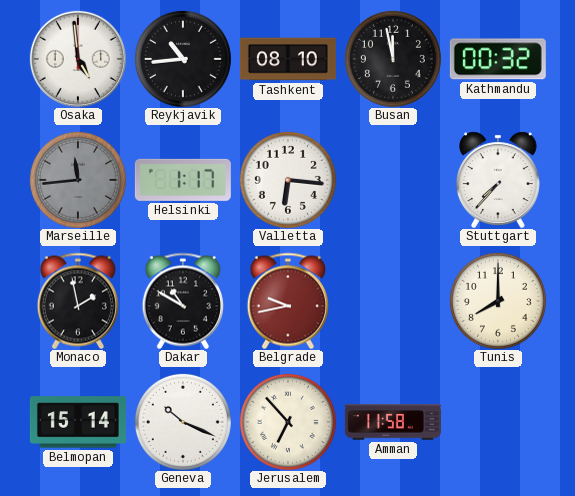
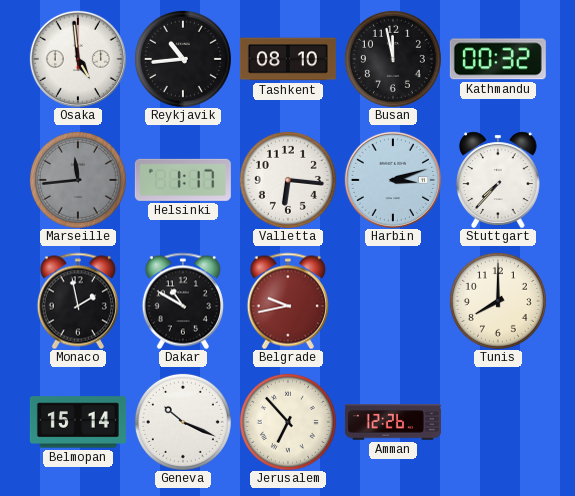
Harbin: none -> 3:12
Amman: 11:58 -> 12:26
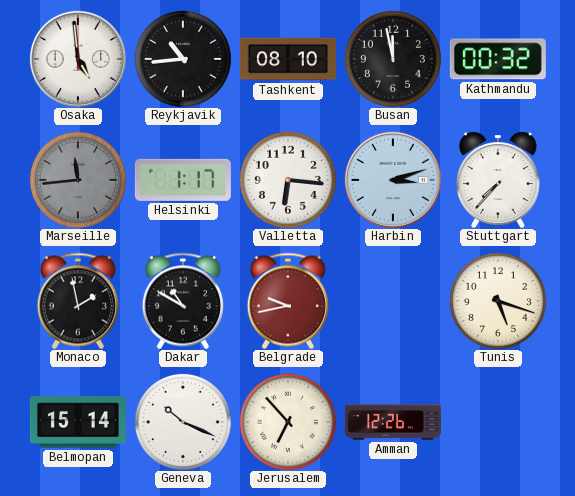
Tunis: 8:00 -> 5:18
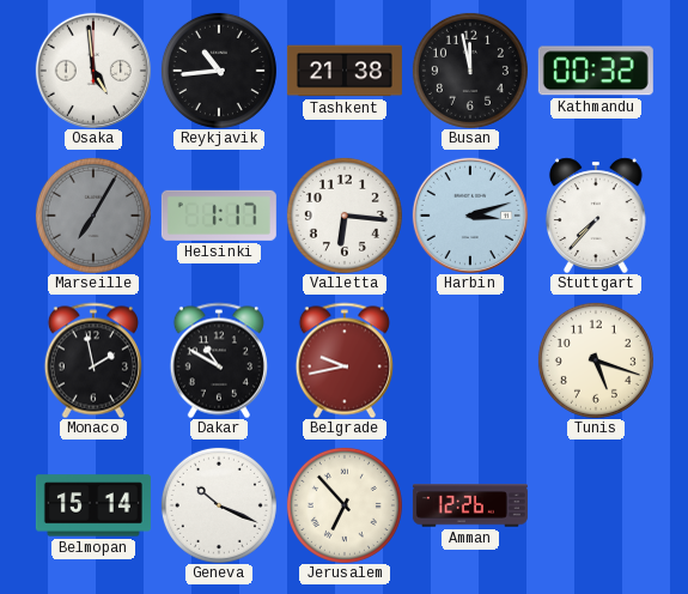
Tashkent: 08:10 -> 21:38
Marseille: 11:44 -> 7:05
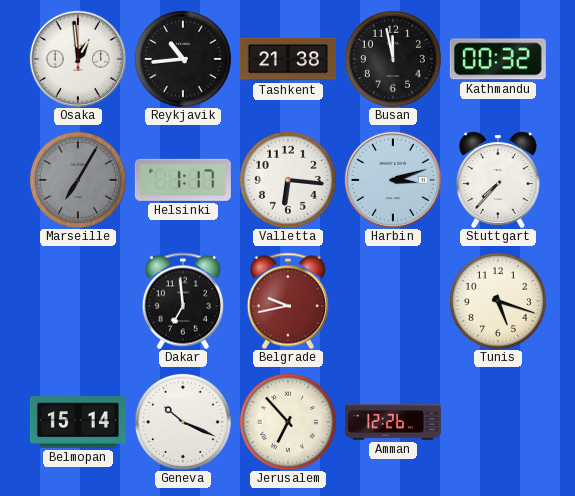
Osaka: 4:59 -> 12:59
Monaco: 1:58 -> none
Dakar: 10:50 -> 6:59
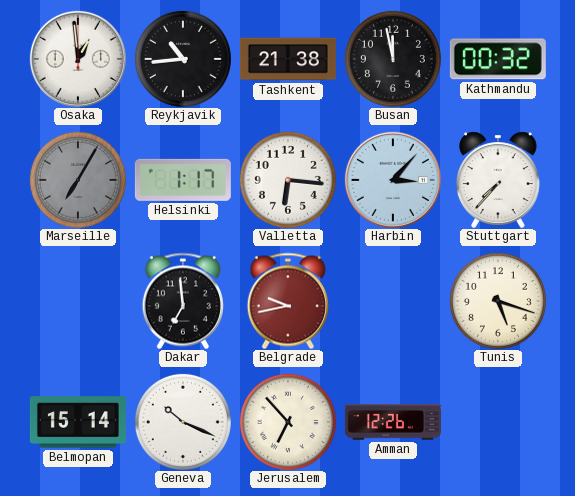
Harbin: 3:12 -> 3:07
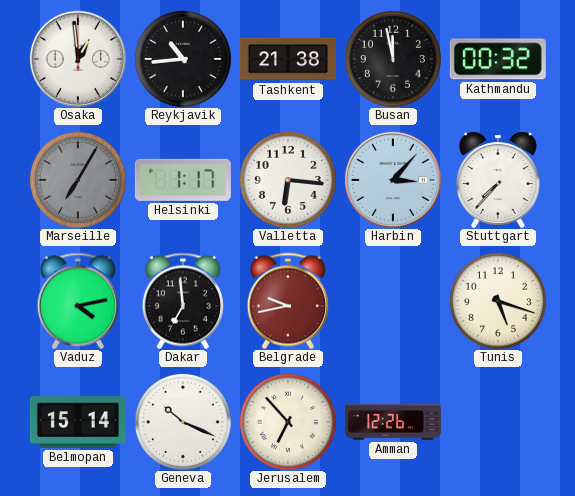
Vaduz: none -> 4:13
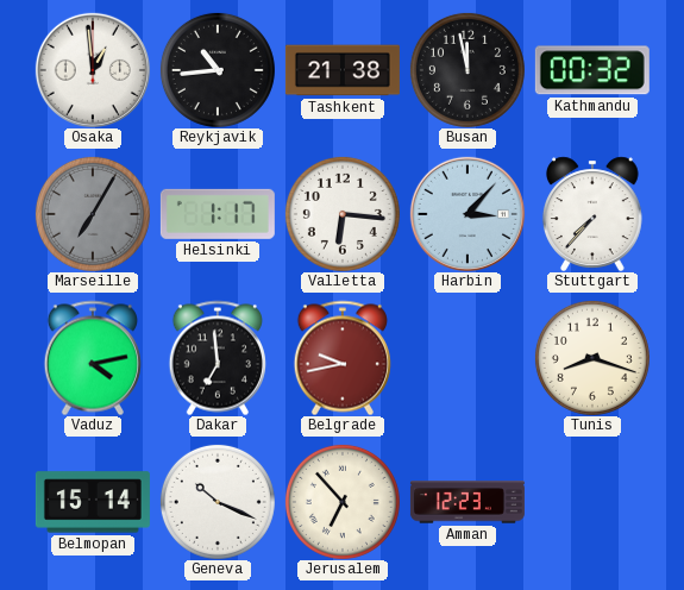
Tunis: 5:18 -> 8:18
Amman: 12:26 -> 12:23
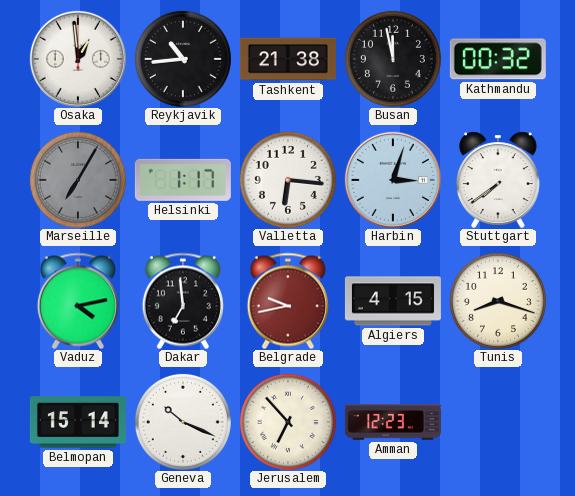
Harbin: 3:07 -> 3:03
Stuttgart: 7:37 -> 7:39
Algiers: none -> 4:15
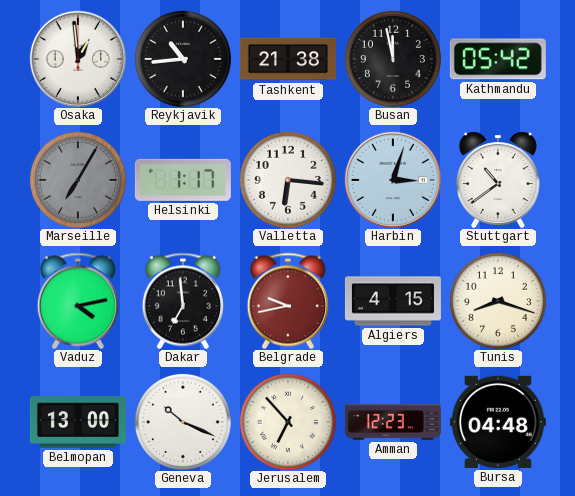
Kathmandu: 00:32 -> 05:42
Stuttgart: 7:39 -> 10:39
Belmopan: 15:14 -> 13:00
Bursa: none -> 04:48
